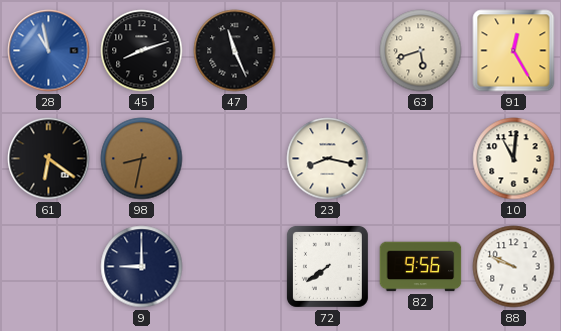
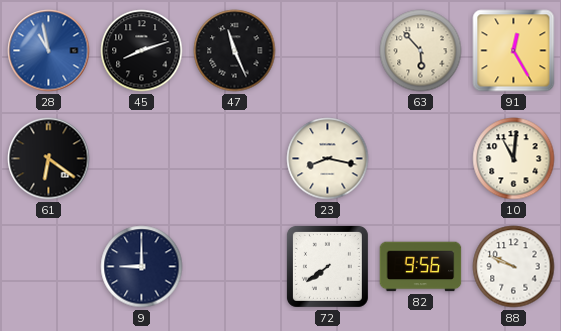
63: 5:42 -> 5:53
98: 8:32 -> none
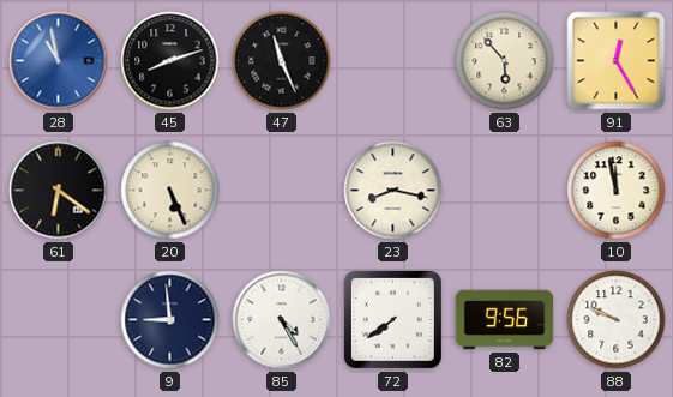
20: none -> 5:26
10: 11:01 -> 11:58
9: 9:00 -> 8:59
85: none -> 4:25
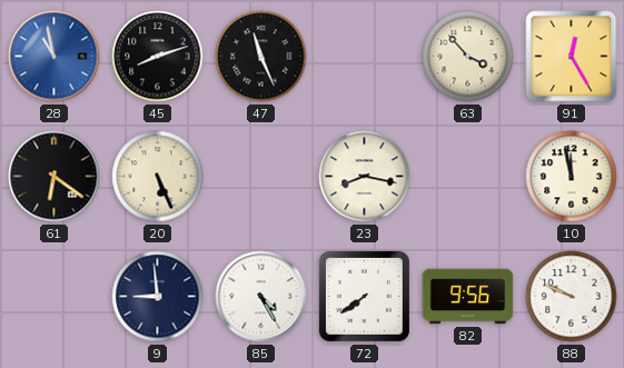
63: 5:53 -> 3:53
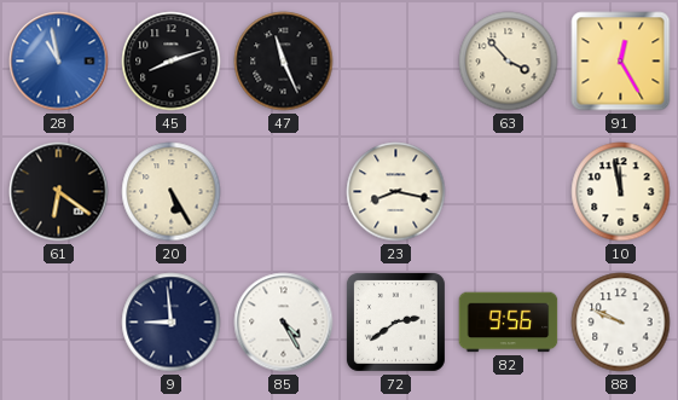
20: 5:26 -> 5:25
72: 7:39 -> 2:39
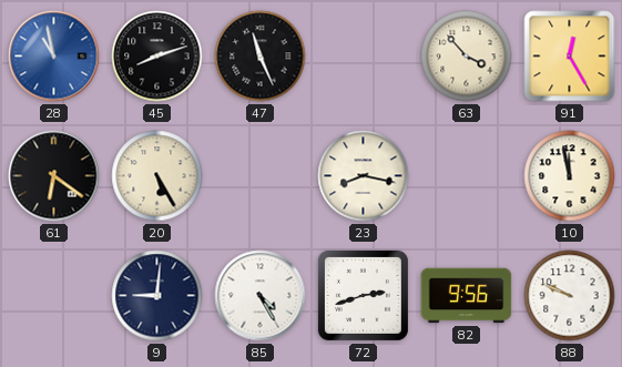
9: 8:59 -> 9:01
72: 2:39 -> 2:42
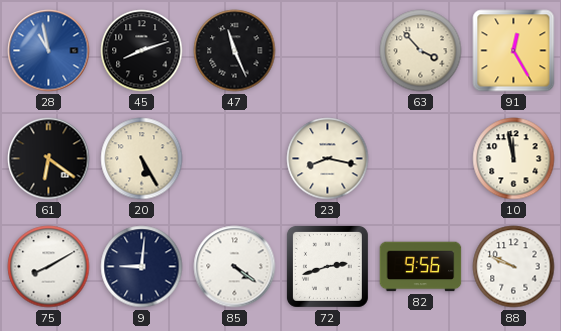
75: none -> 8:10
85: 4:25 -> 4:21
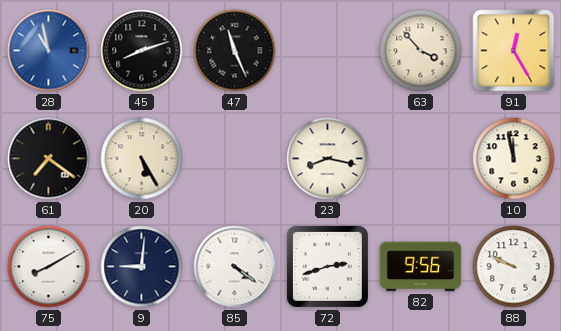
61: 6:21 -> 7:21
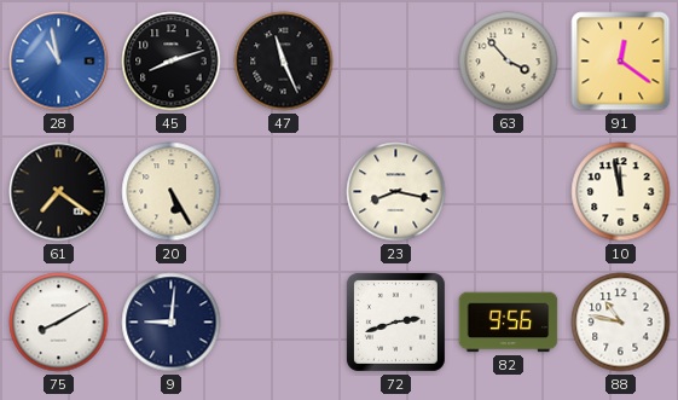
91: 12:25 -> 12:21
85: 4:21 -> none
88: 9:49 -> 10:47
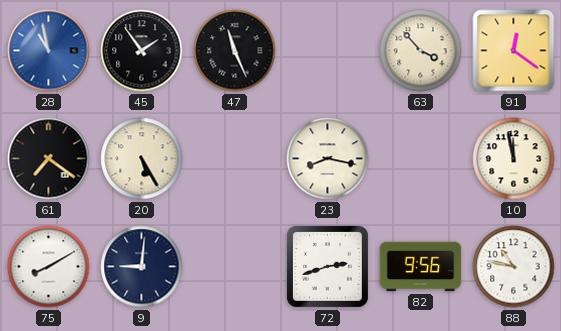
45: 8:12 -> 1:54
